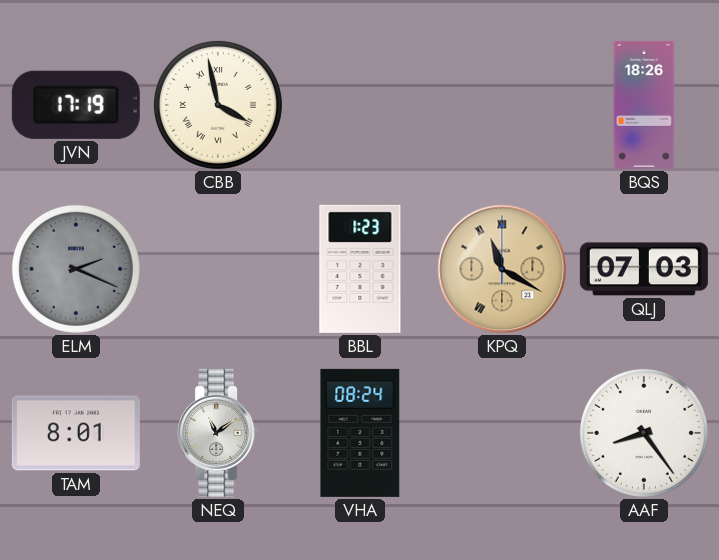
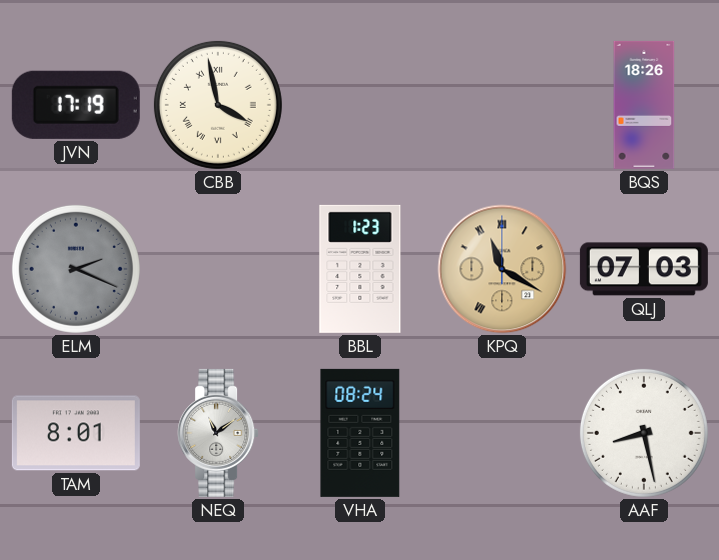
AAF: 8:24 -> 8:28
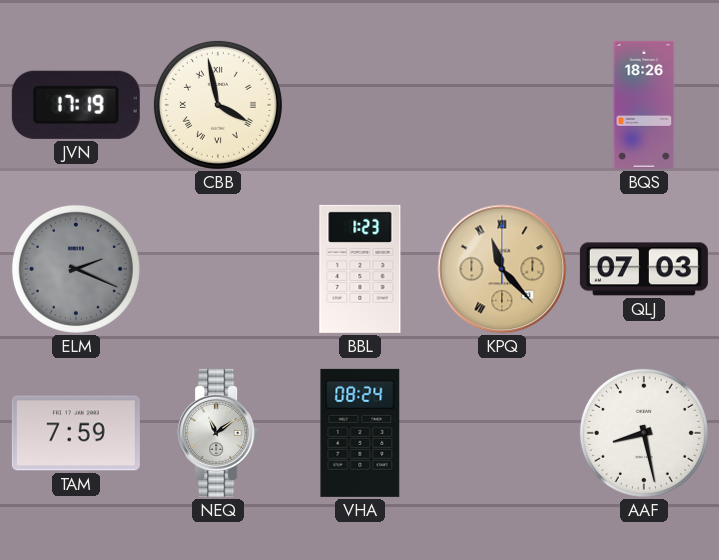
KPQ: 11:20 -> 11:23
TAM: 8:01 -> 7:59
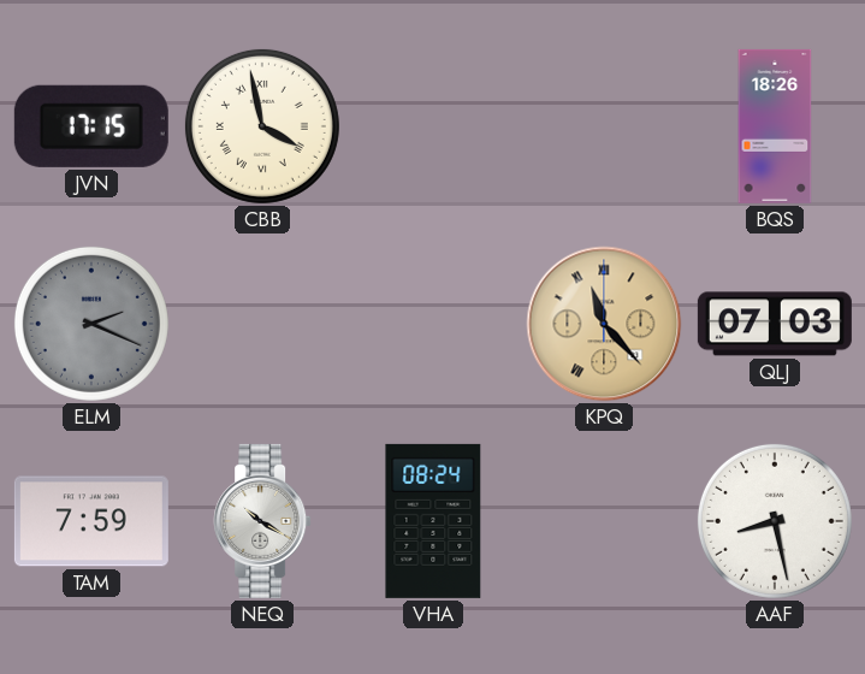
JVN: 17:19 -> 17:15
BBL: 1:23 -> none
NEQ: 11:09 -> 10:20
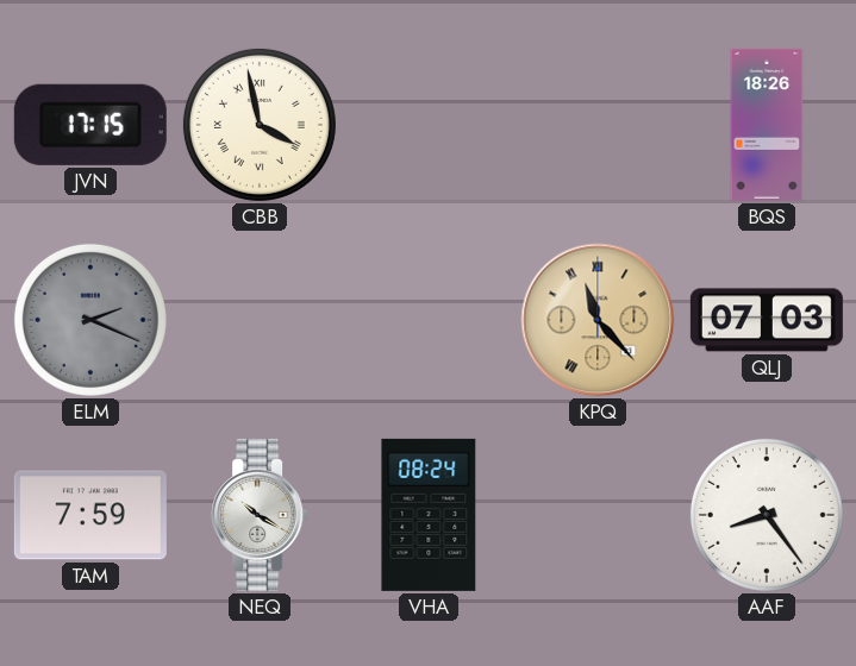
AAF: 8:28 -> 8:24
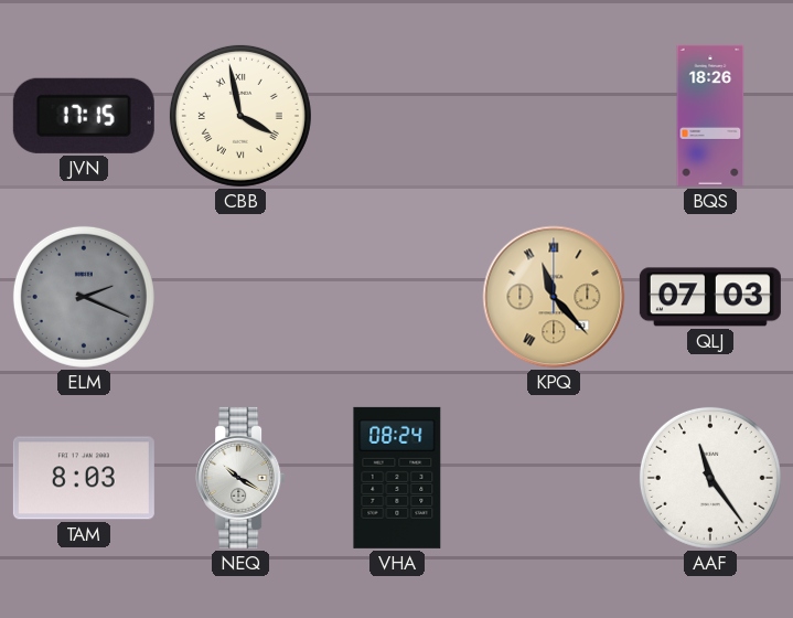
TAM: 7:59 -> 8:03
AAF: 8:24 -> 11:24
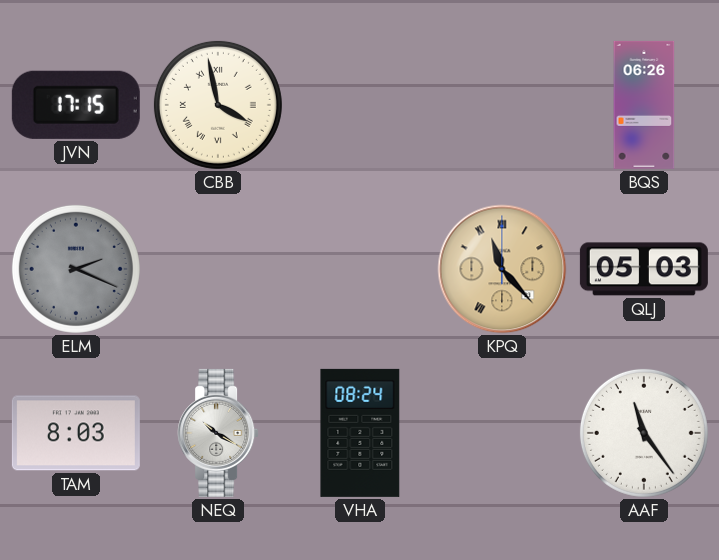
BQS: 18:26 -> 06:26
QLJ: 07:03 -> 05:03
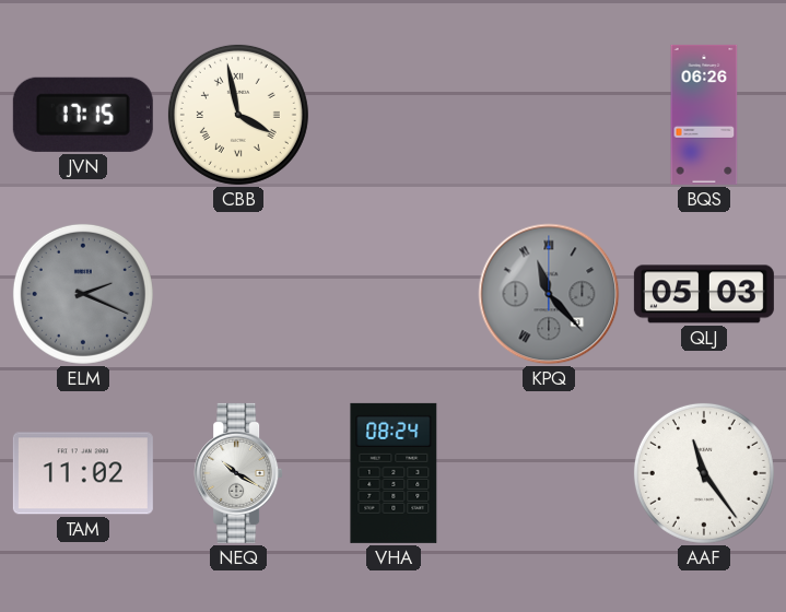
KPQ dial: champagne -> grey
TAM: 8:03 -> 11:02
